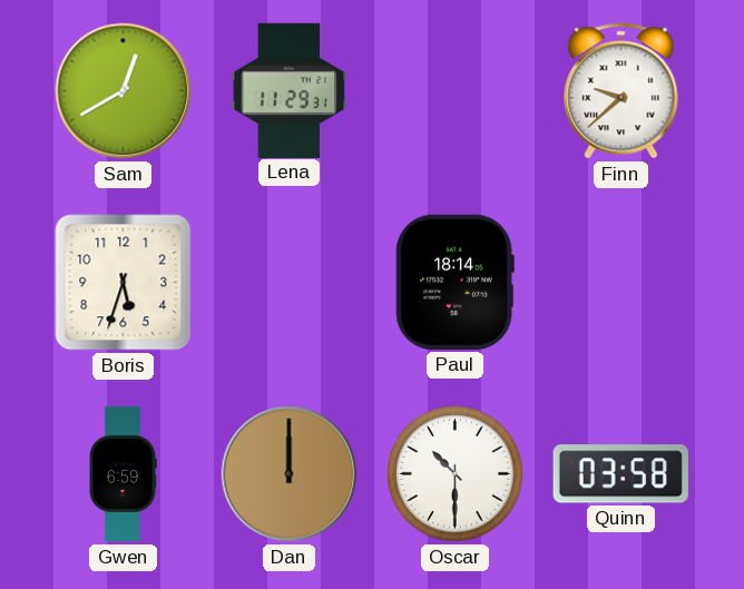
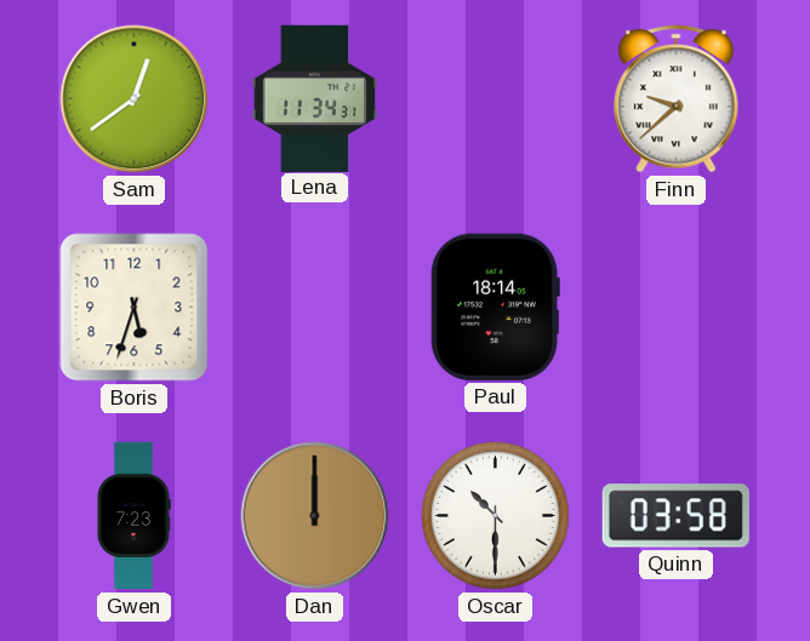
Sam: 12:40 -> 12:39
Lena: 11:29 -> 11:34
Gwen: 6:59 -> 7:23
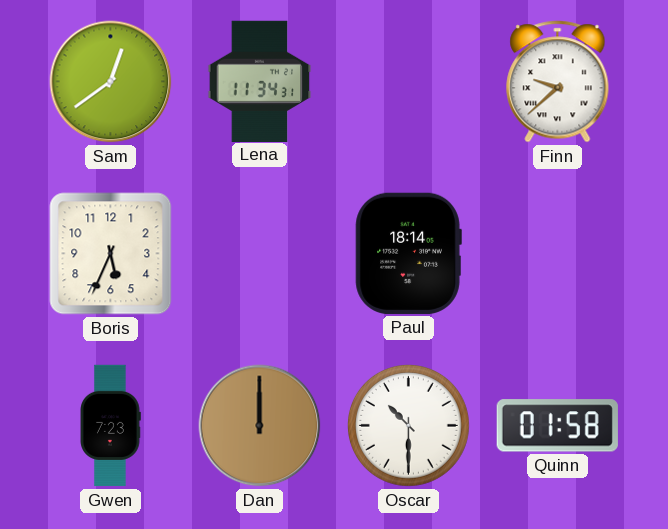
Boris: 5:33 -> 5:34
Quinn: 03:58 -> 01:58
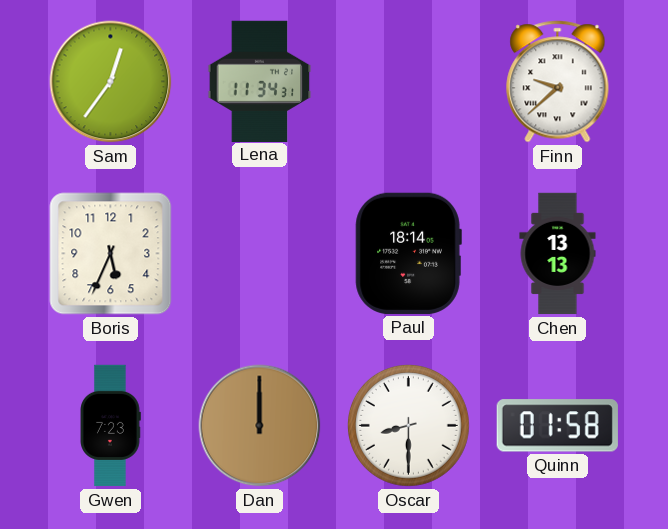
Sam: 12:39 -> 12:36
Chen: none -> 13:13
Oscar: 10:30 -> 8:30
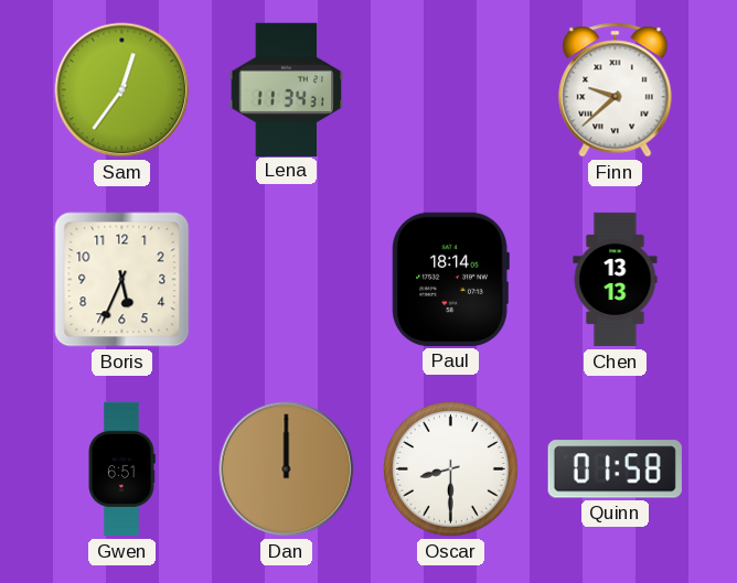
Gwen: 7:23 -> 6:51
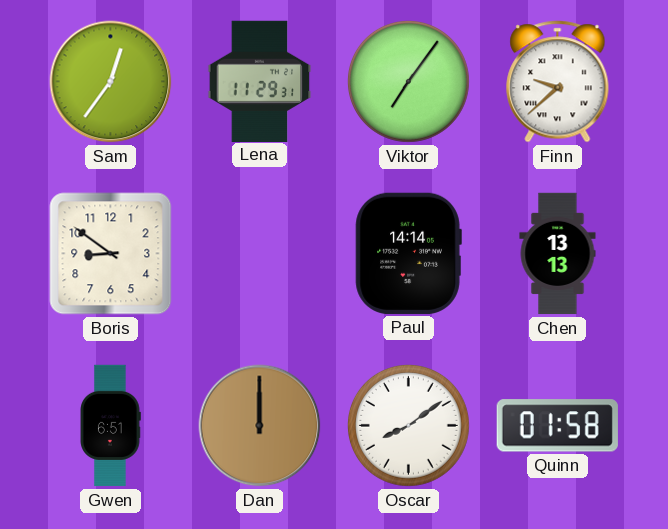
Lena: 11:34 -> 11:29
Viktor: none -> 7:06
Boris: 5:34 -> 8:51
Paul: 18:14 -> 14:14
Oscar: 8:30 -> 8:09
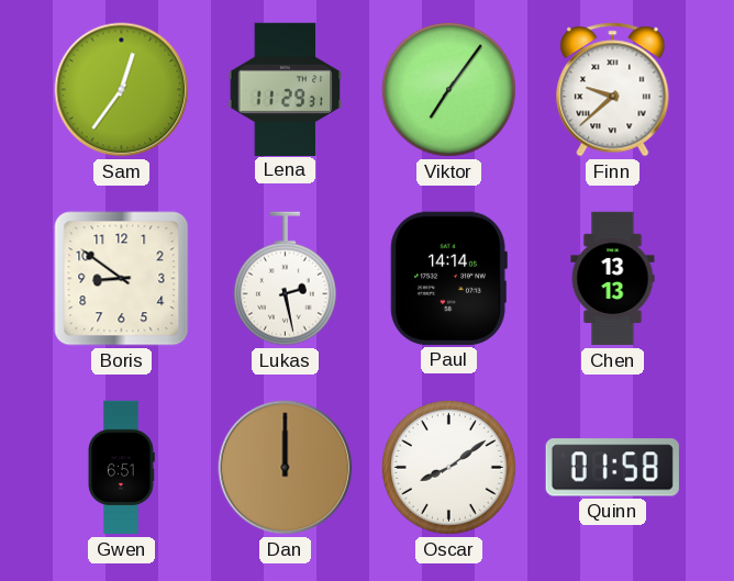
Lukas: none -> 2:28
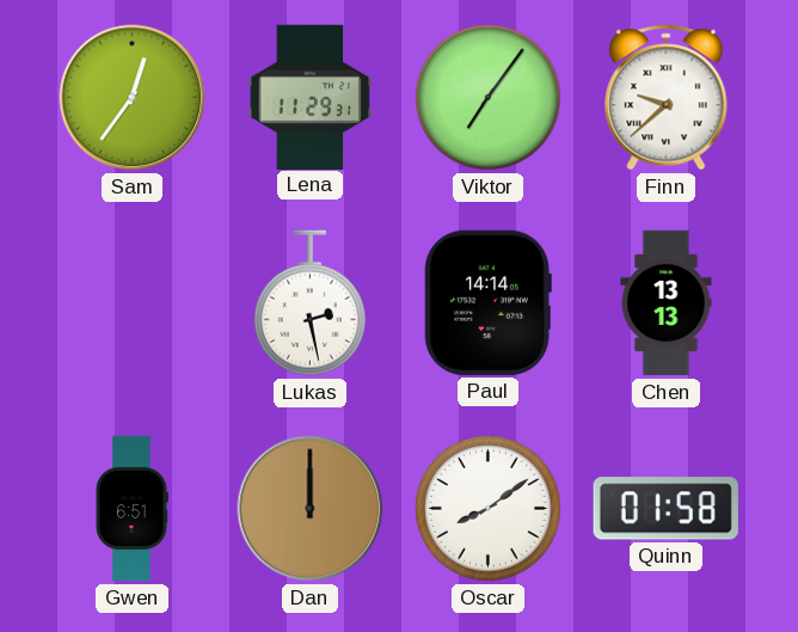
Boris: 8:51 -> none
